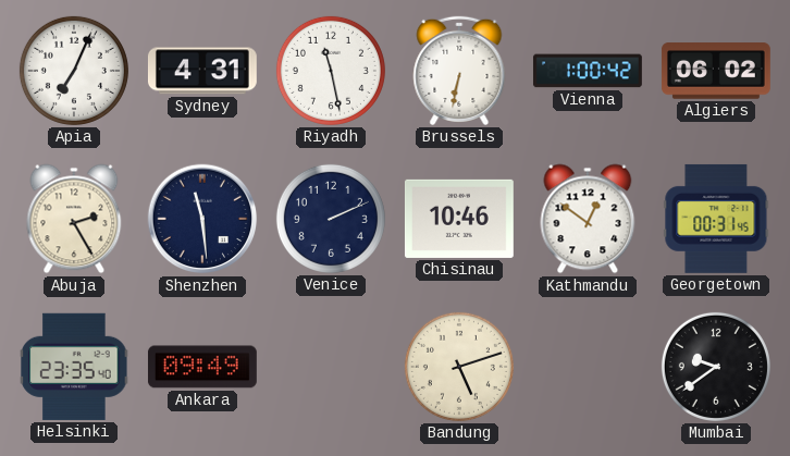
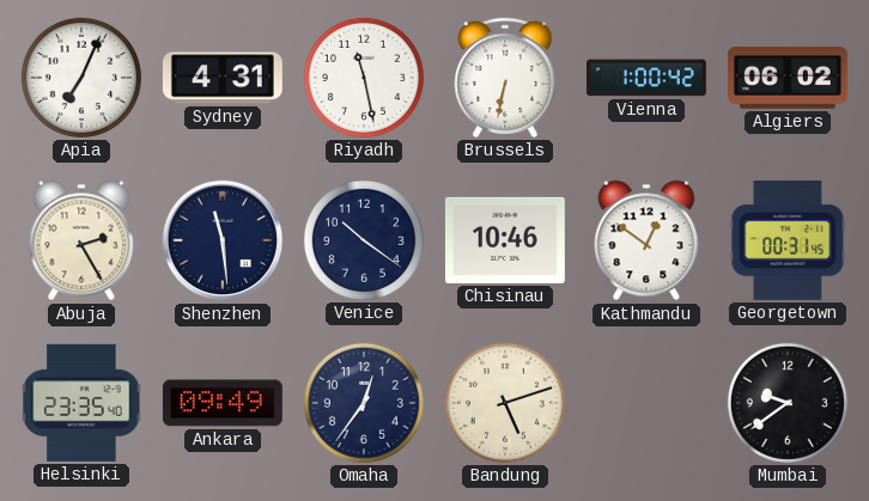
Venice: 2:11 -> 10:21
Omaha: none -> 12:36
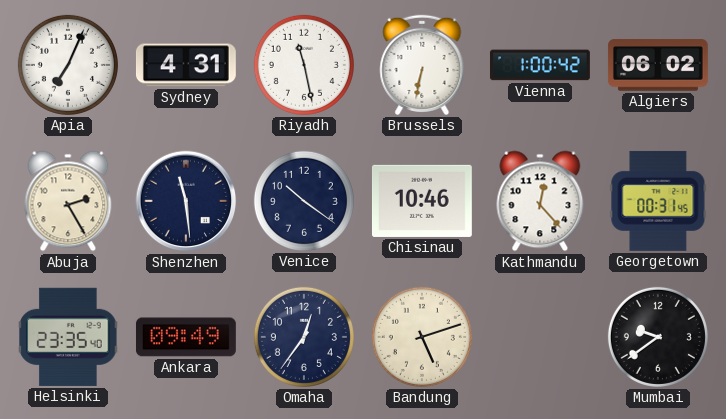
Kathmandu: 12:51 -> 12:23
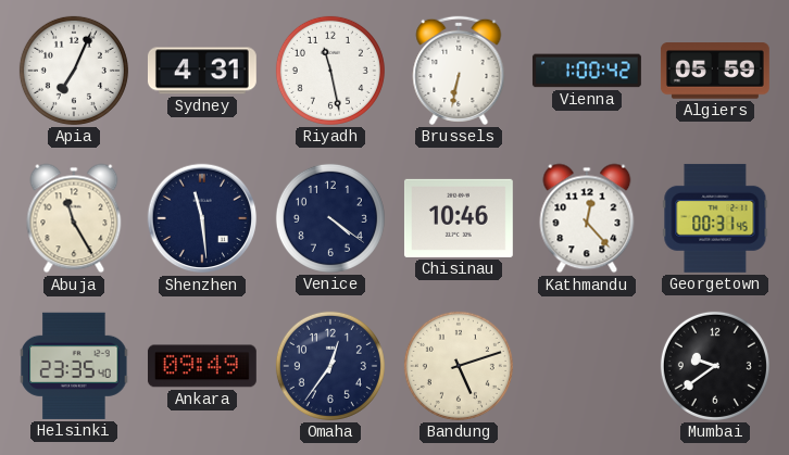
Algiers: 06:02 -> 05:59
Abuja: 2:25 -> 11:25
Venice: 10:21 -> 4:21
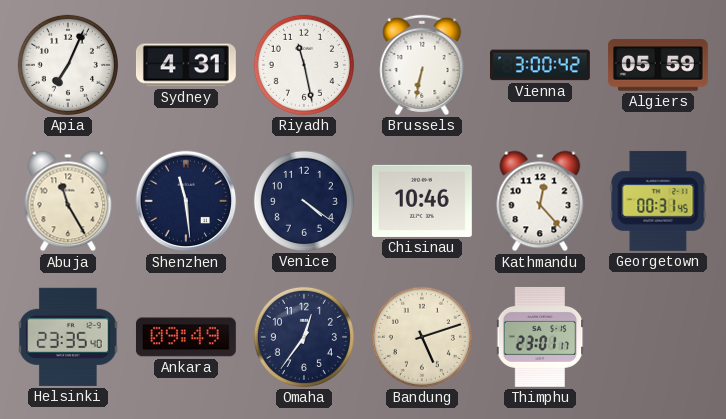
Vienna: 1:00 -> 3:00
Thimphu: none -> 23:01
Mumbai: 9:39 -> none
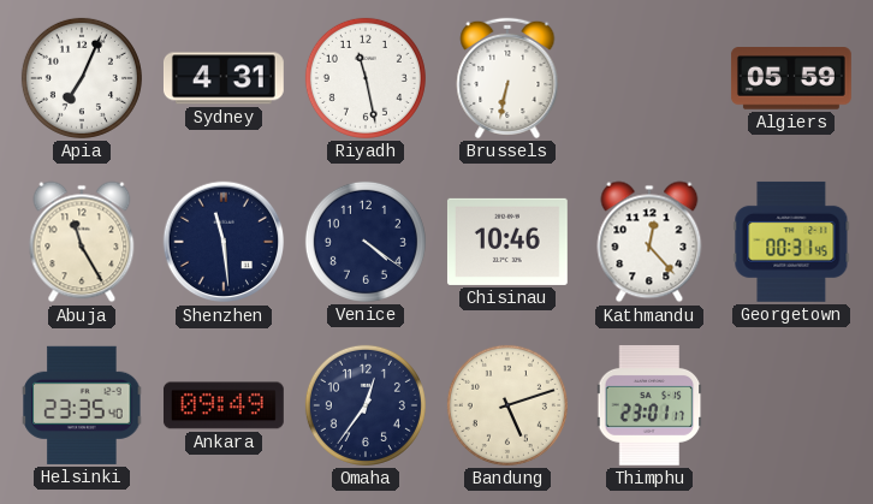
Vienna: 3:00 -> none
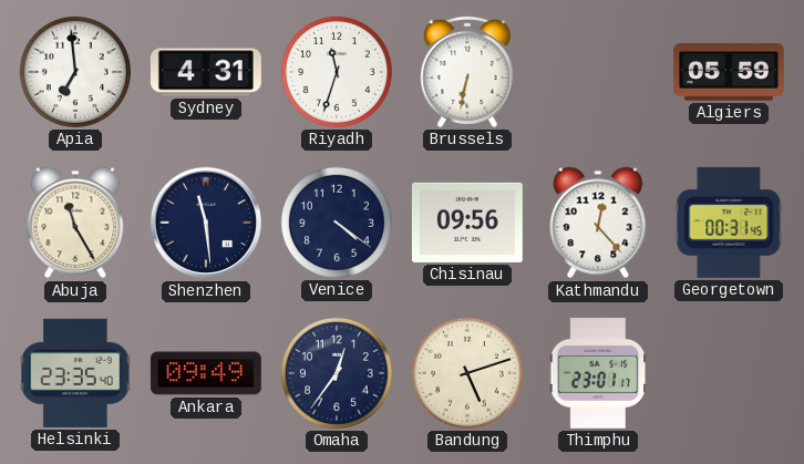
Apia: 7:04 -> 6:59
Riyadh: 11:28 -> 11:33
Chisinau: 10:46 -> 09:56
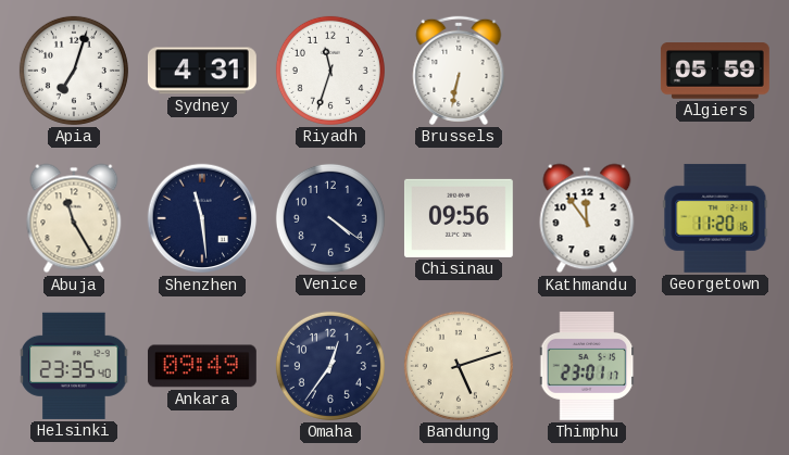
Apia: 6:59 -> 7:03
Kathmandu: 12:23 -> 11:54
Georgetown: 00:31 -> 11:20
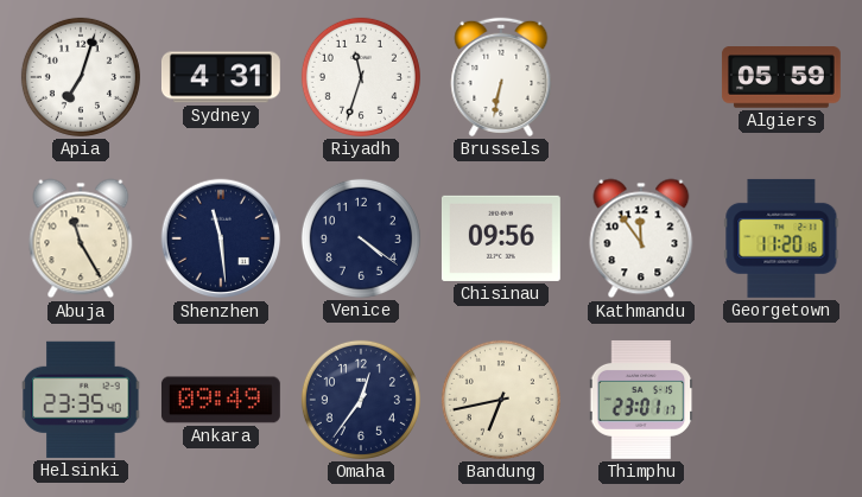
Bandung: 5:12 -> 6:43
